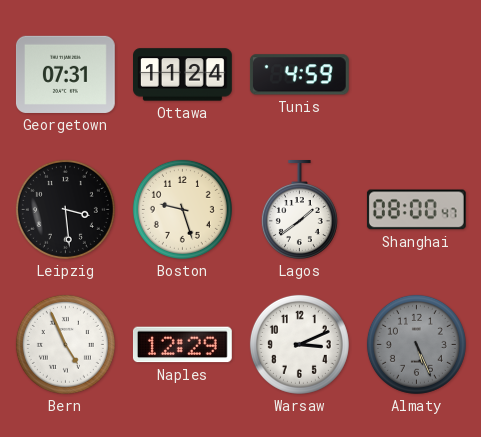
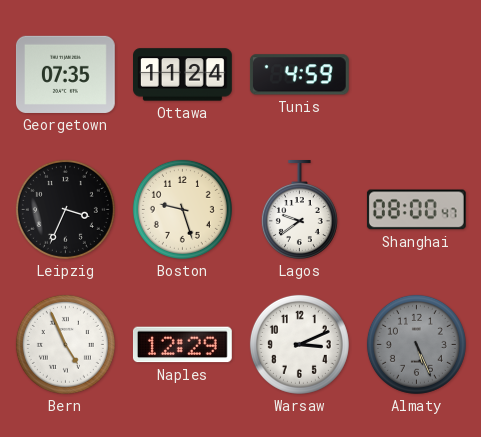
Georgetown: 07:31 -> 07:35
Leipzig: 3:29 -> 3:34
Lagos: 1:39 -> 9:39
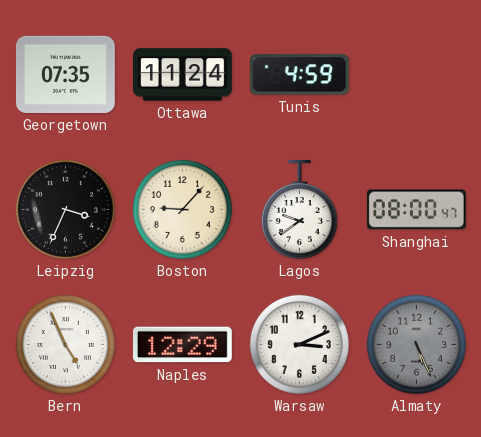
Boston: 9:27 -> 9:07
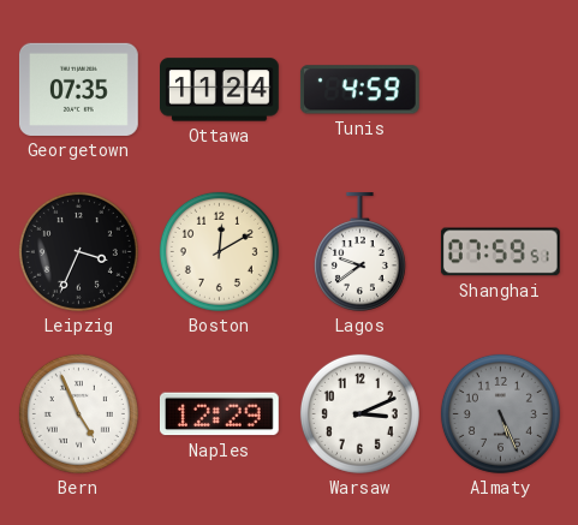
Boston: 9:07 -> 12:10
Shanghai: 08:00 -> 07:59
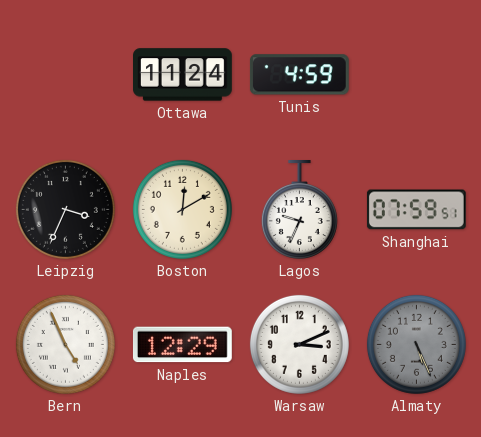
Georgetown: 07:35 -> none
Lagos: 9:39 -> 9:34
